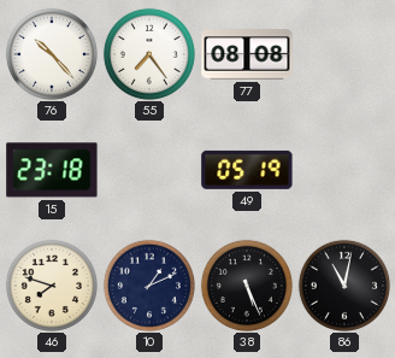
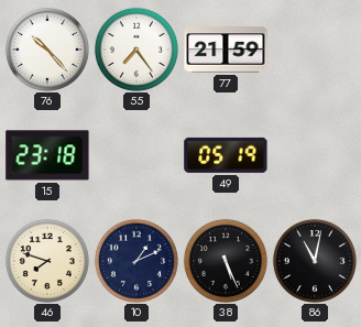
77: 08:08 -> 21:59
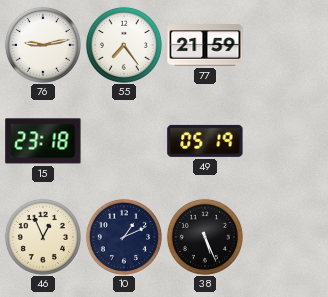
76: 10:23 -> 9:13
46: 7:48 -> 12:56
86: 11:02 -> none
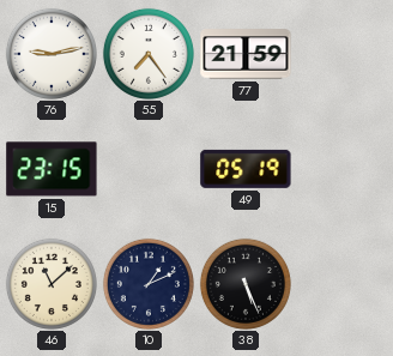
15: 23:18 -> 23:15
46: 12:56 -> 11:08
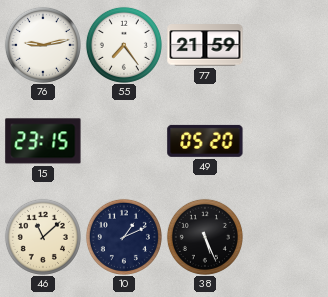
49: 05:19 -> 05:20
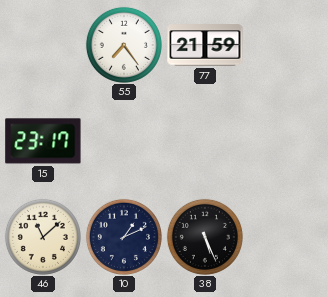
76: 9:13 -> none
15: 23:15 -> 23:17
49: 05:20 -> none
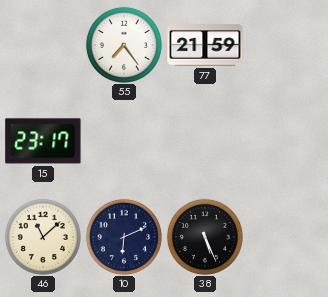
10: 1:11 -> 6:11
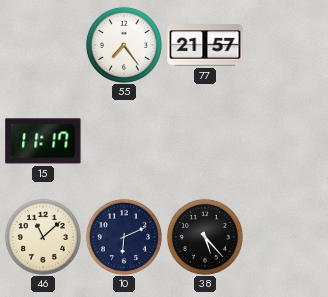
77: 21:59 -> 21:57
15: 23:17 -> 11:17
38: 5:26 -> 5:23
